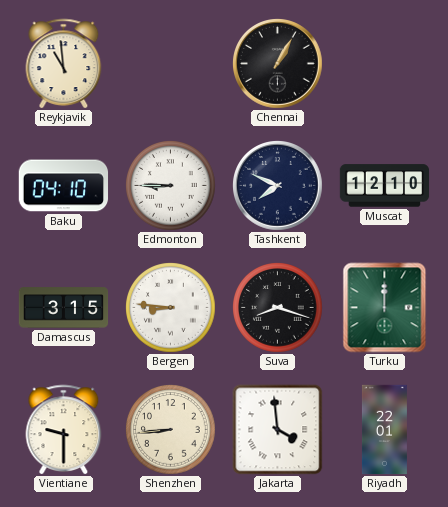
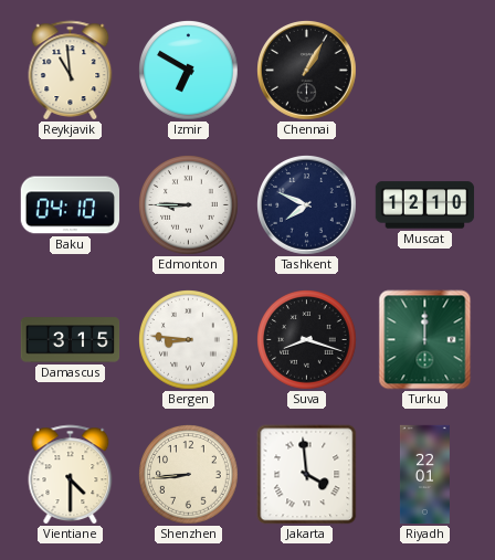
Izmir: none -> 6:50
Vientiane: 9:30 -> 4:30
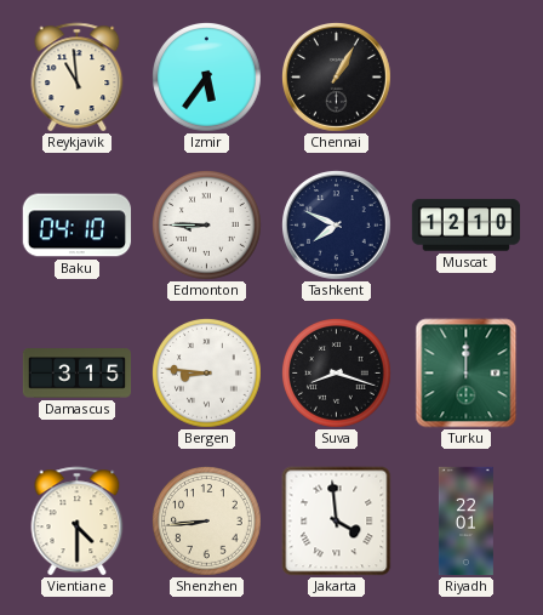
Izmir: 6:50 -> 5:36
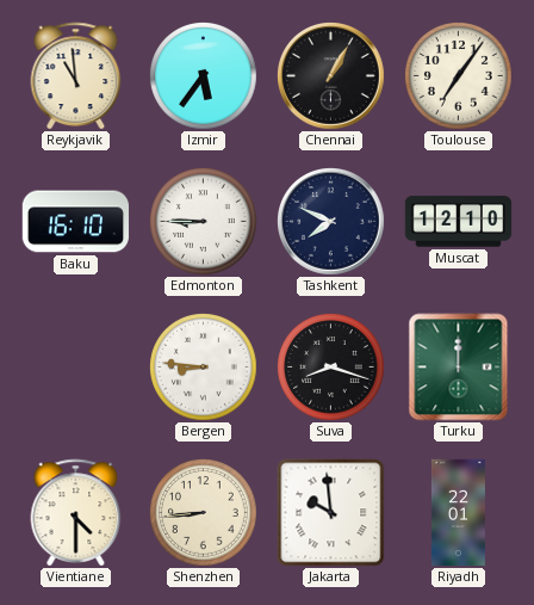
Toulouse: none -> 7:06
Baku: 04:10 -> 16:10
Damascus: 3:15 -> none
Jakarta: 3:59 -> 9:59
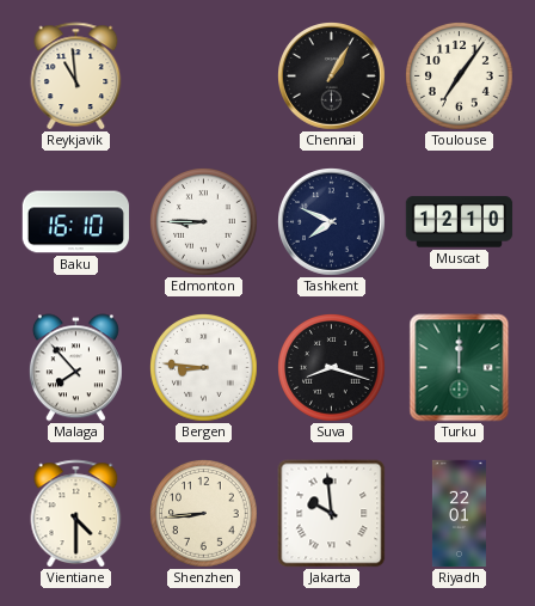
Izmir: 5:36 -> none
Malaga: none -> 7:53
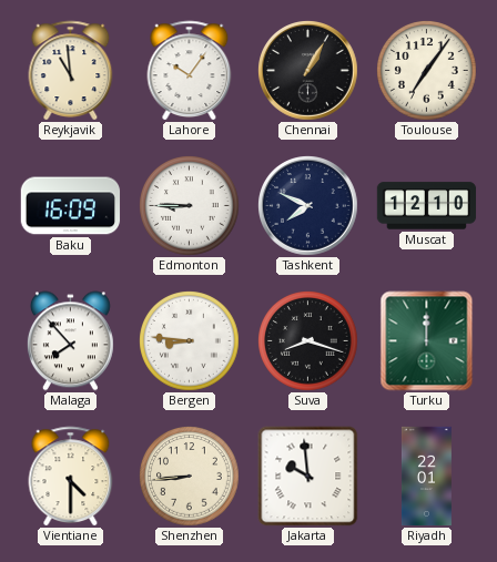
Lahore: none -> 10:06
Baku: 16:10 -> 16:09
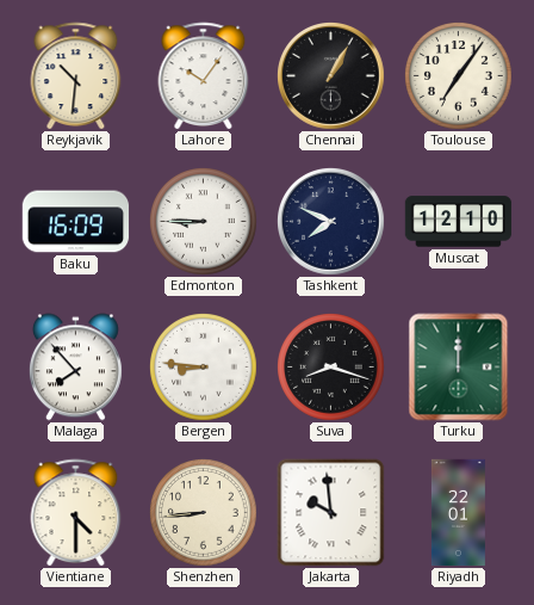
Reykjavik: 10:59 -> 10:31
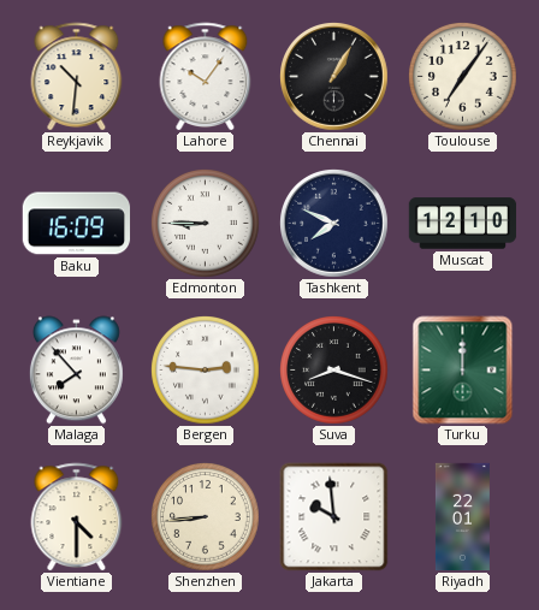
Bergen: 8:46 -> 2:46
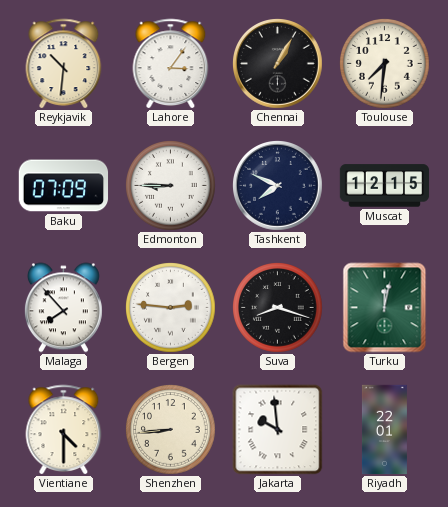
Lahore: 10:06 -> 3:06
Toulouse: 7:06 -> 7:31
Baku: 16:09 -> 07:09
Muscat: 12:10 -> 12:15
Turku: 12:00 -> 12:02
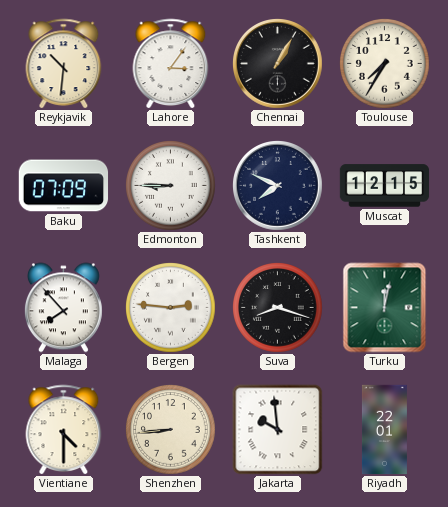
Toulouse: 7:31 -> 7:35
